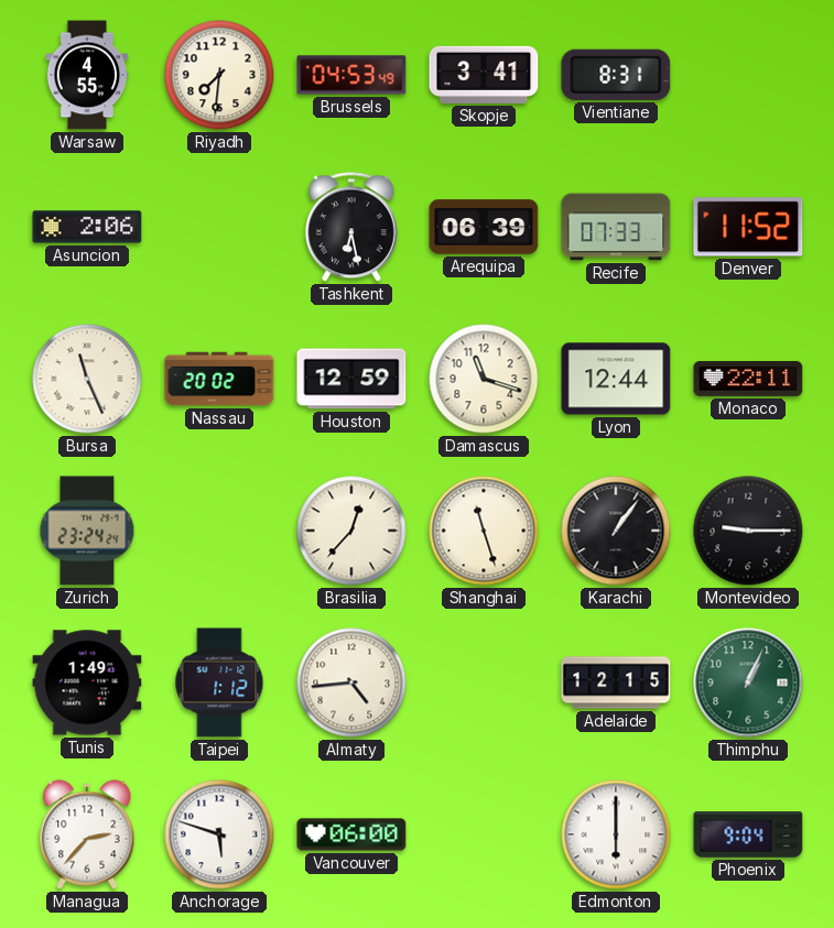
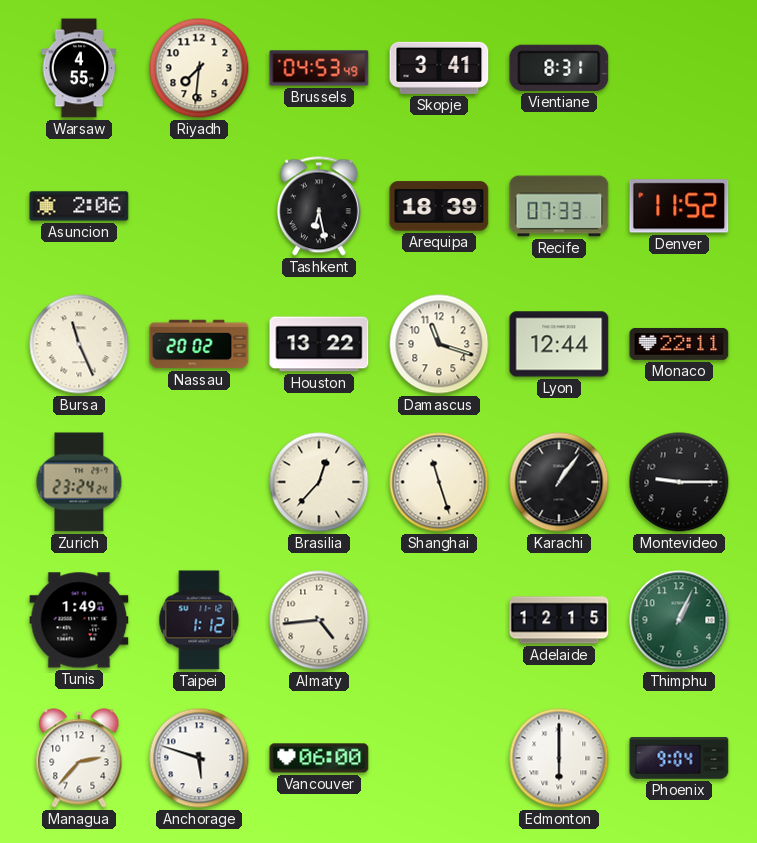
Arequipa: 06:39 -> 18:39
Houston: 12:59 -> 13:22
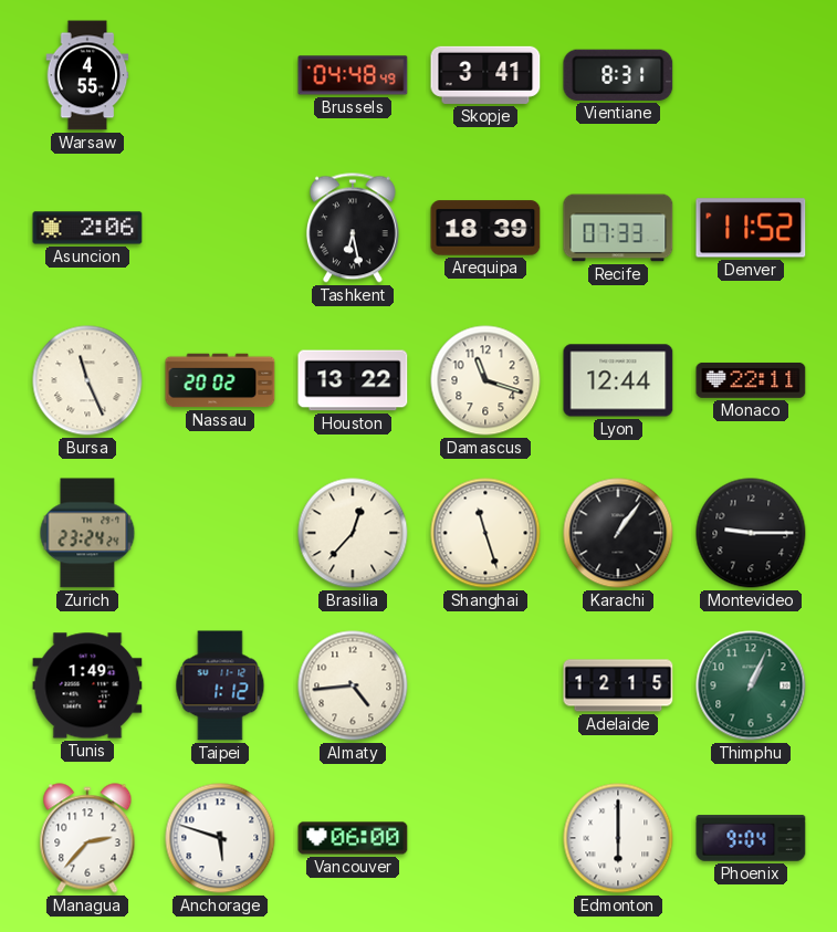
Riyadh: 7:31 -> none
Brussels: 04:53 -> 04:48
